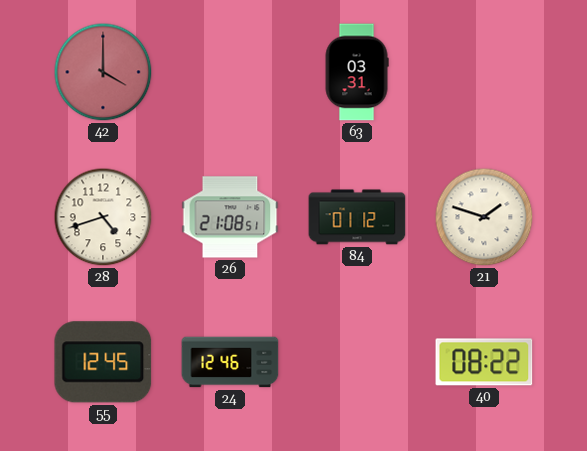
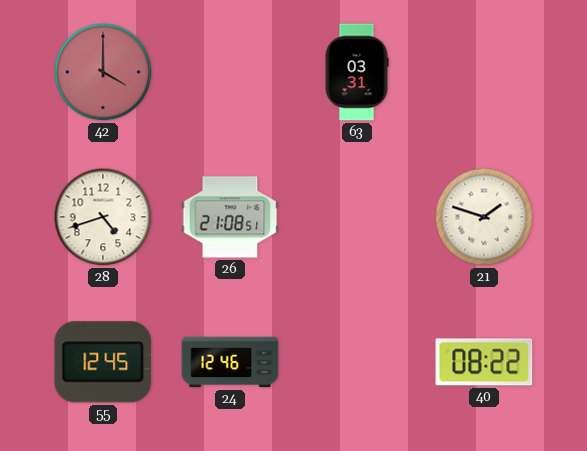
84: 01:12 -> none
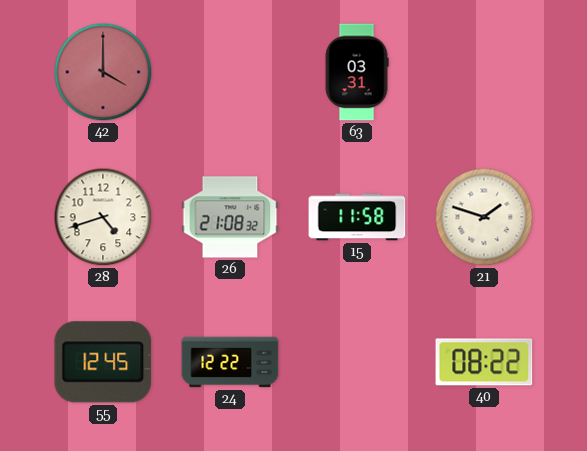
26: 21:08:51 -> 21:08:32
15: none -> 11:58
24: 12:46 -> 12:22
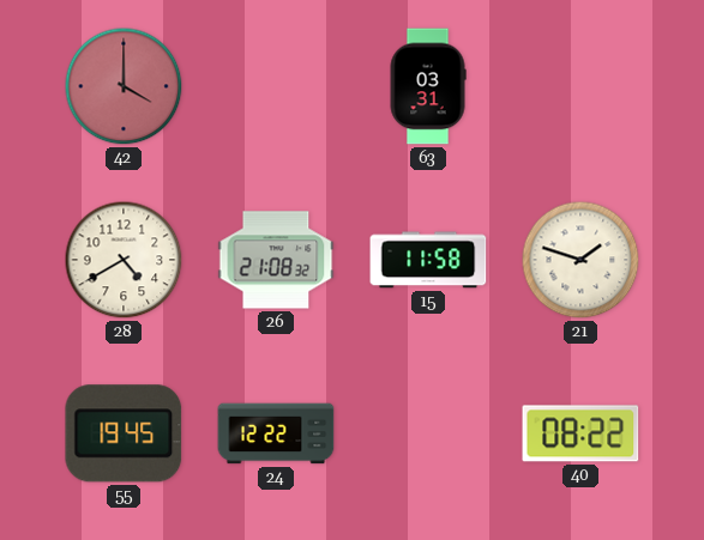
28: 4:42 -> 4:40
55: 12:45 -> 19:45
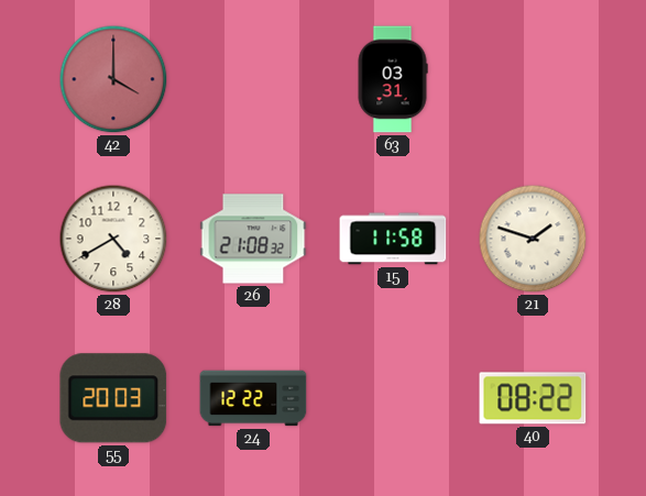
55: 19:45 -> 20:03
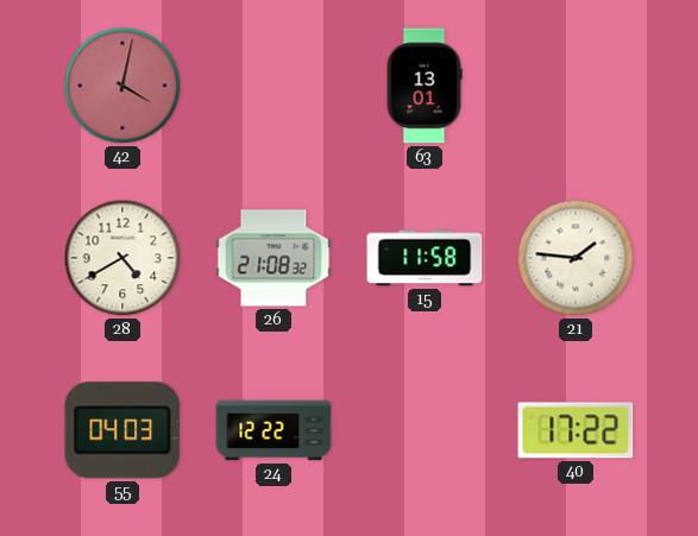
42: 4:00 -> 4:02
63: 03:31 -> 13:01
21: 1:48 -> 1:46
55: 20:03 -> 04:03
40: 08:22 -> 17:22
